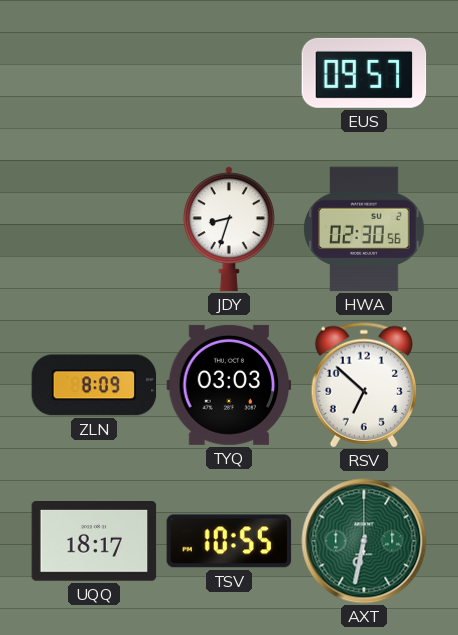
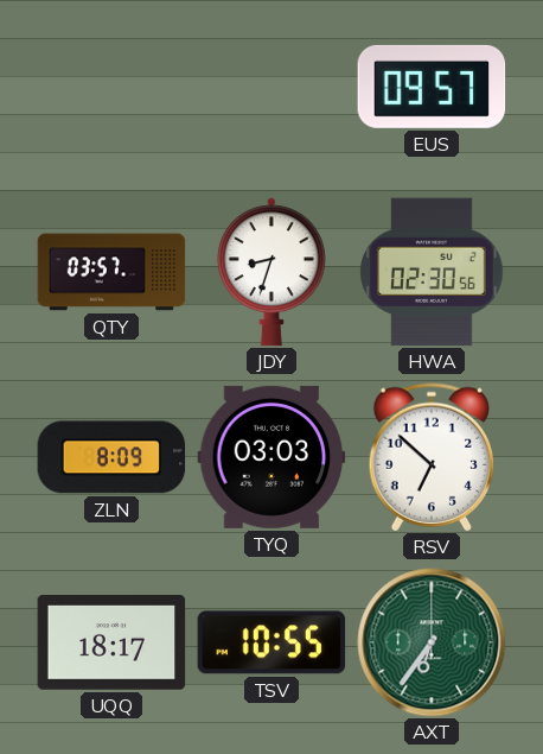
QTY: none -> 03:57
AXT: 6:32 -> 6:36
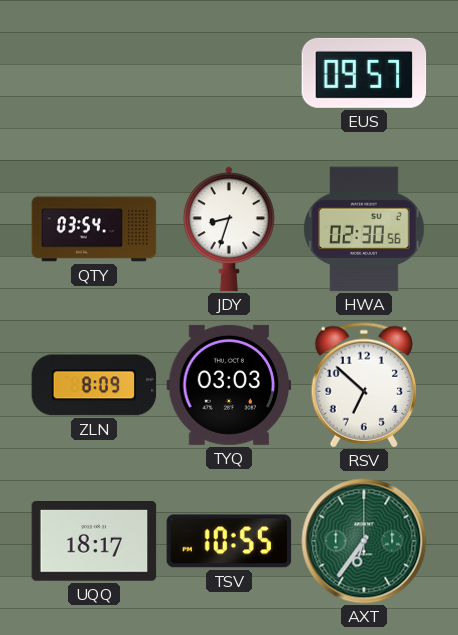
QTY: 03:57 -> 03:54
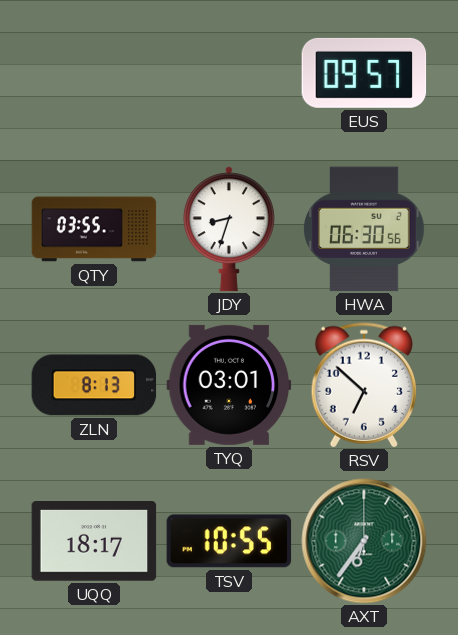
QTY: 03:54 -> 03:55
HWA: 02:30 -> 06:30
ZLN: 8:09 -> 8:13
TYQ: 03:03 -> 03:01
